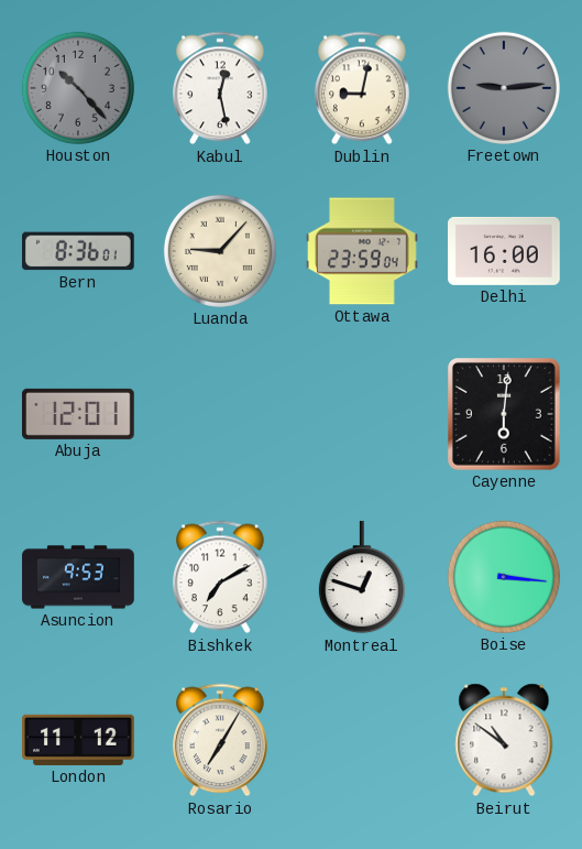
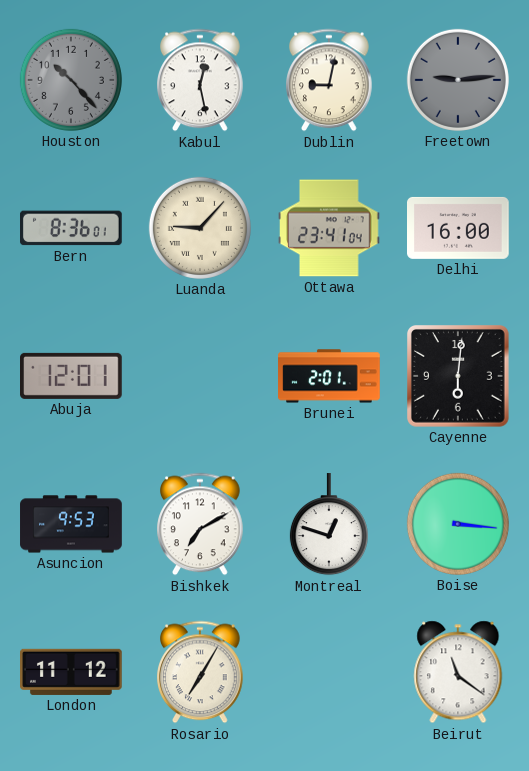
Ottawa: 23:59 -> 23:41
Brunei: none -> 2:01
Beirut: 10:51 -> 11:21
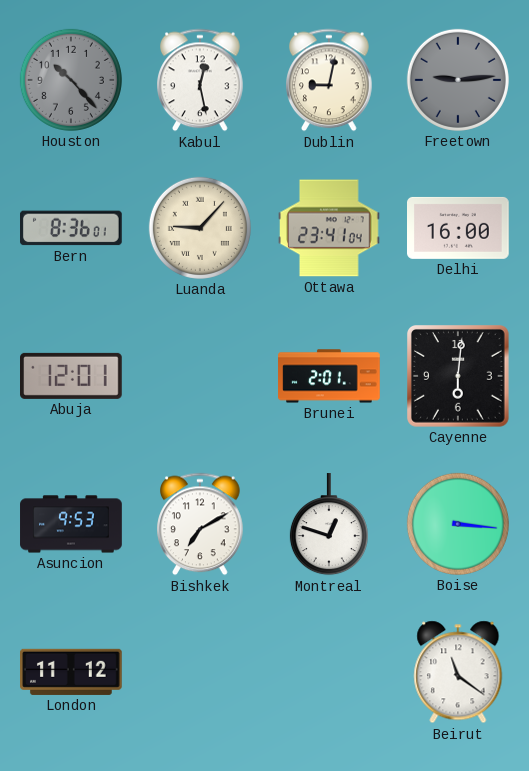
Rosario: 7:05 -> none
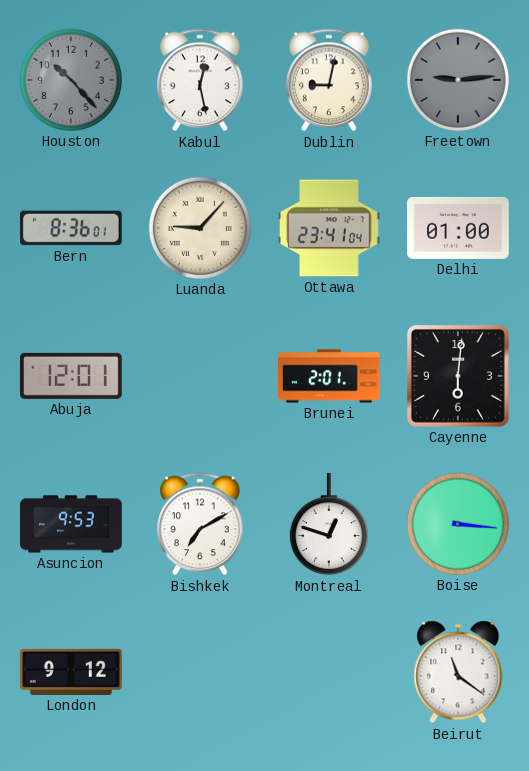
Delhi: 16:00 -> 01:00
London: 11:12 -> 9:12
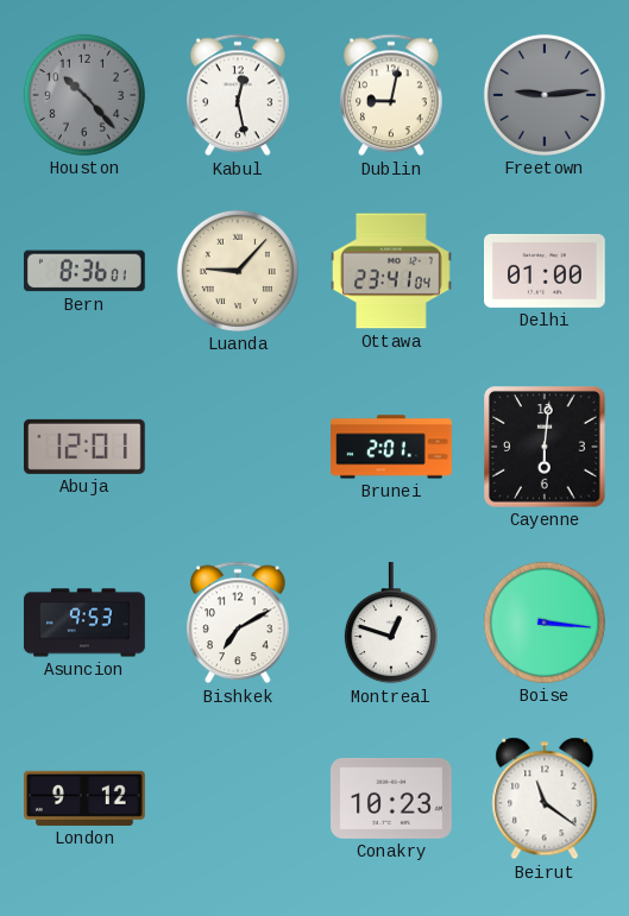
Conakry: none -> 10:23
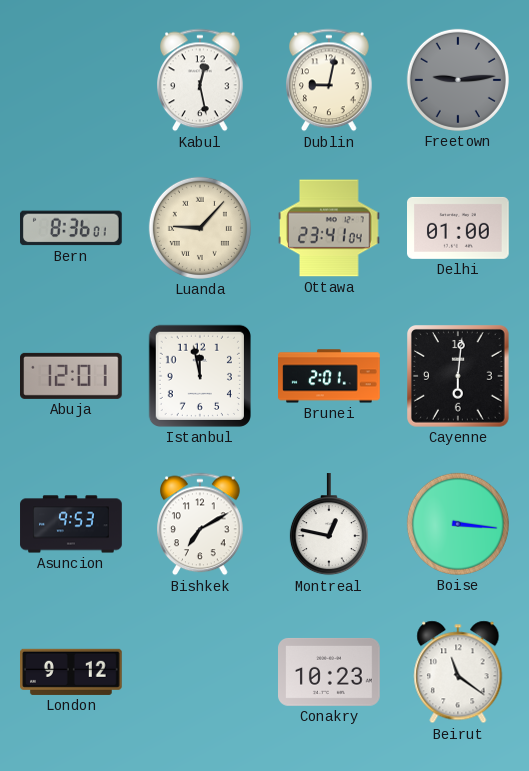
Houston: 10:23 -> none
Istanbul: none -> 11:58
Montreal: 12:48 -> 12:47
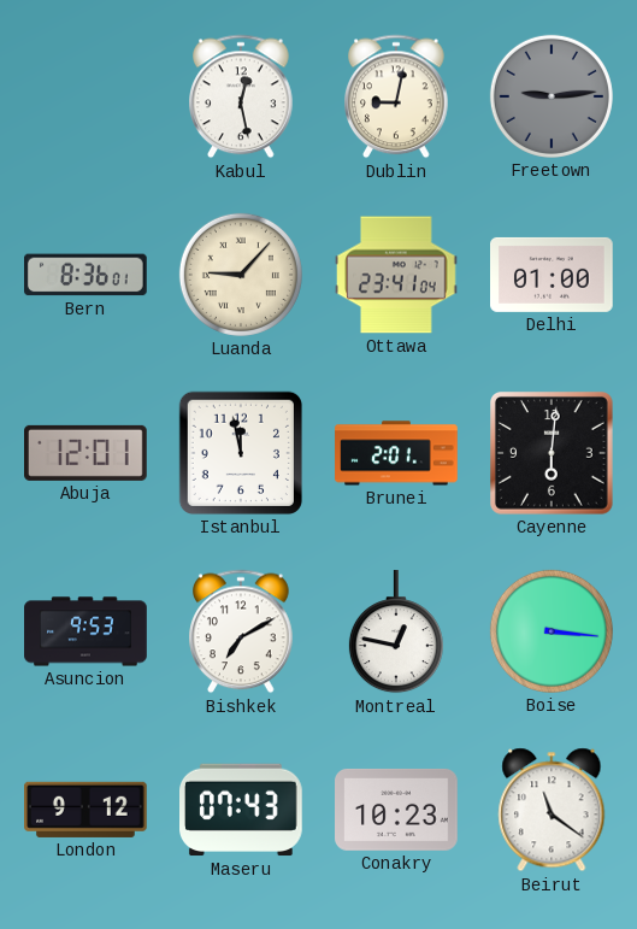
Maseru: none -> 07:43
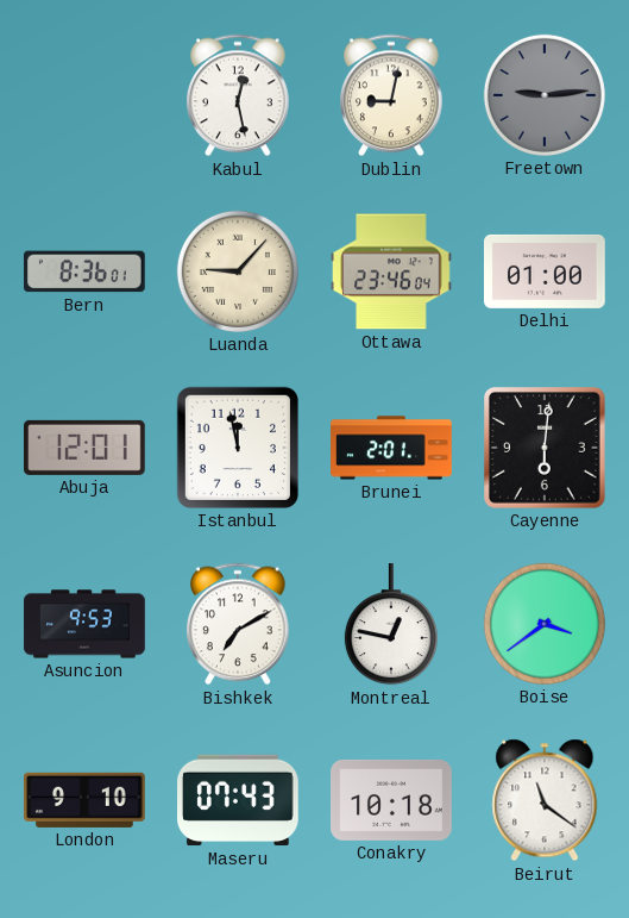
Ottawa: 23:41 -> 23:46
Boise: 3:16 -> 3:39
London: 9:12 -> 9:10
Conakry: 10:23 -> 10:18
